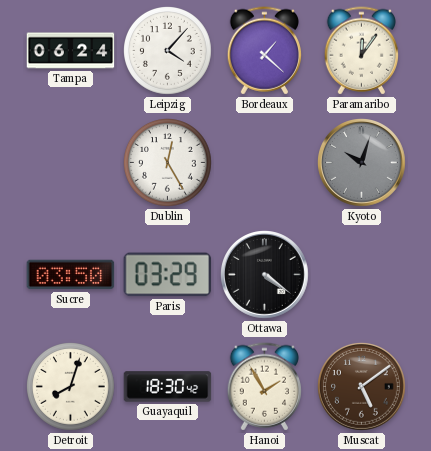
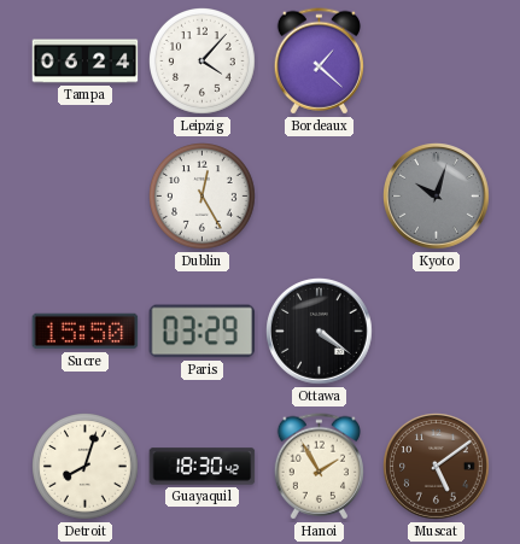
Paramaribo: 12:06 -> none
Sucre: 03:50 -> 15:50
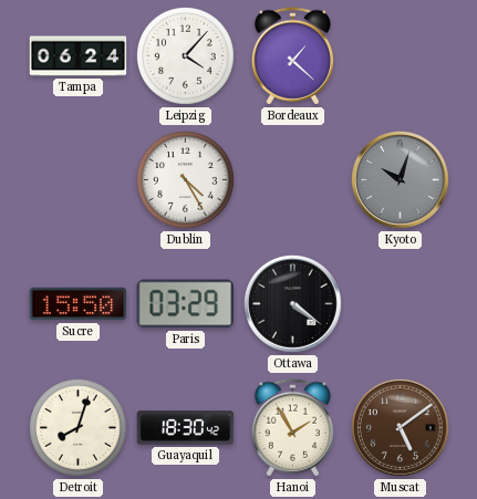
Dublin: 12:25 -> 4:25
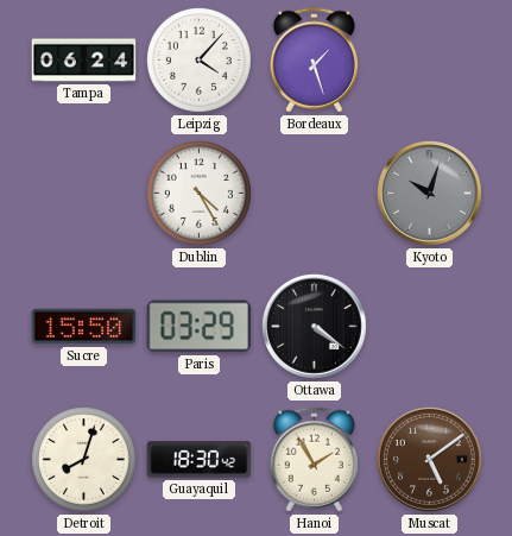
Bordeaux: 1:22 -> 1:27
